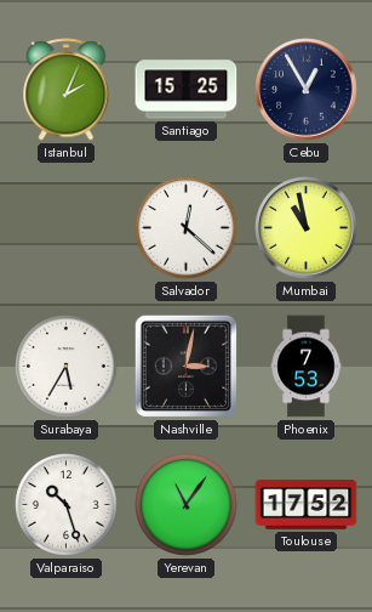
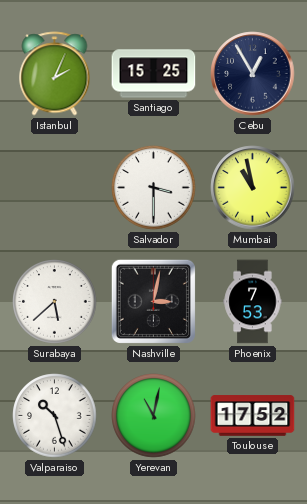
Salvador: 12:22 -> 3:30
Surabaya: 5:35 -> 5:38
Yerevan: 11:06 -> 11:02
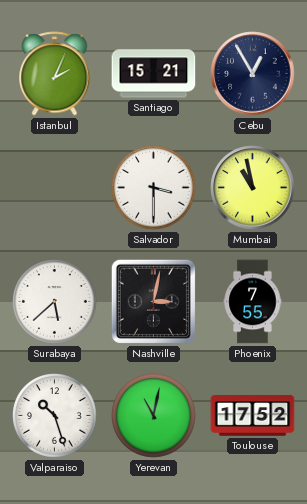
Santiago: 15:25 -> 15:21
Phoenix: 7:53 -> 7:55
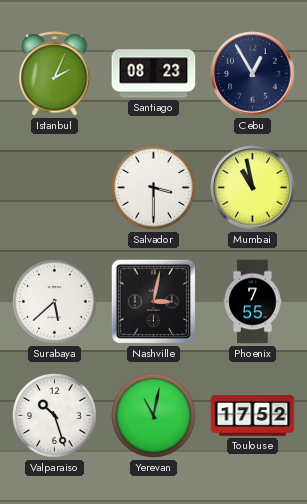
Santiago: 15:21 -> 08:23
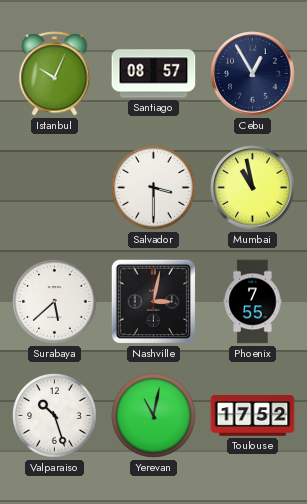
Istanbul: 2:04 -> 10:04
Santiago: 08:23 -> 08:57
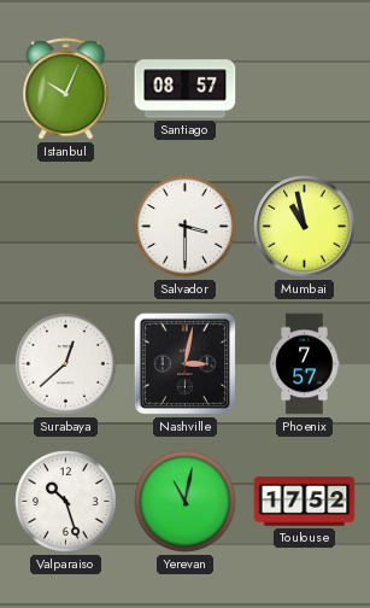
Cebu: 12:55 -> none
Surabaya: 5:38 -> 12:38
Phoenix: 7:55 -> 7:57
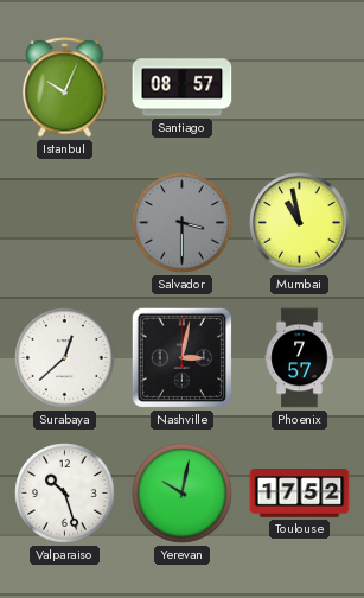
Salvador dial: white -> grey
Yerevan: 11:02 -> 10:02
